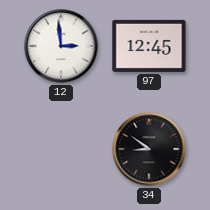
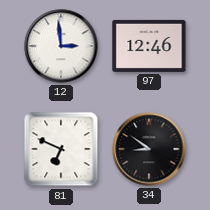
97: 12:45 -> 12:46
81: none -> 6:49
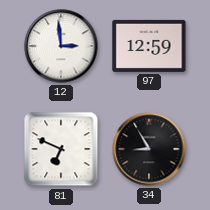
97: 12:46 -> 12:59
34: 8:51 -> 8:55
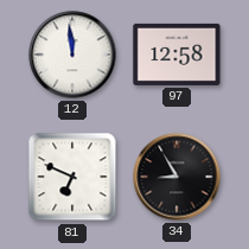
12: 2:59 -> 11:59
97: 12:59 -> 12:58
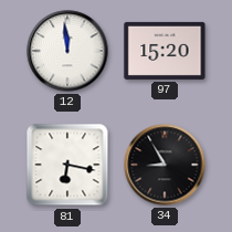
97: 12:58 -> 15:20
81: 6:49 -> 6:17
